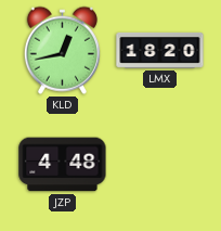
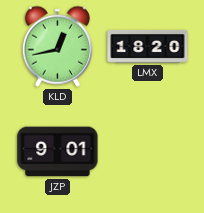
JZP: 4:48 -> 9:01
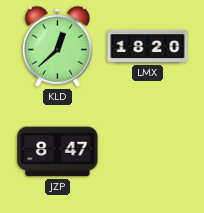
KLD: 12:43 -> 12:38
JZP: 9:01 -> 8:47
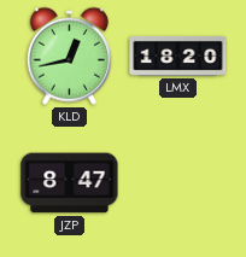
KLD: 12:38 -> 12:43
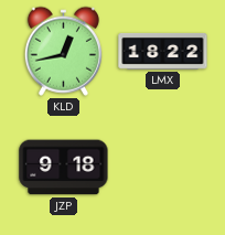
LMX: 18:20 -> 18:22
JZP: 8:47 -> 9:18
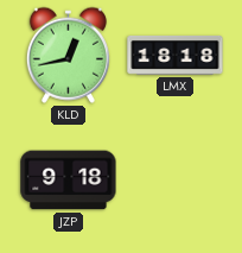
LMX: 18:22 -> 18:18
